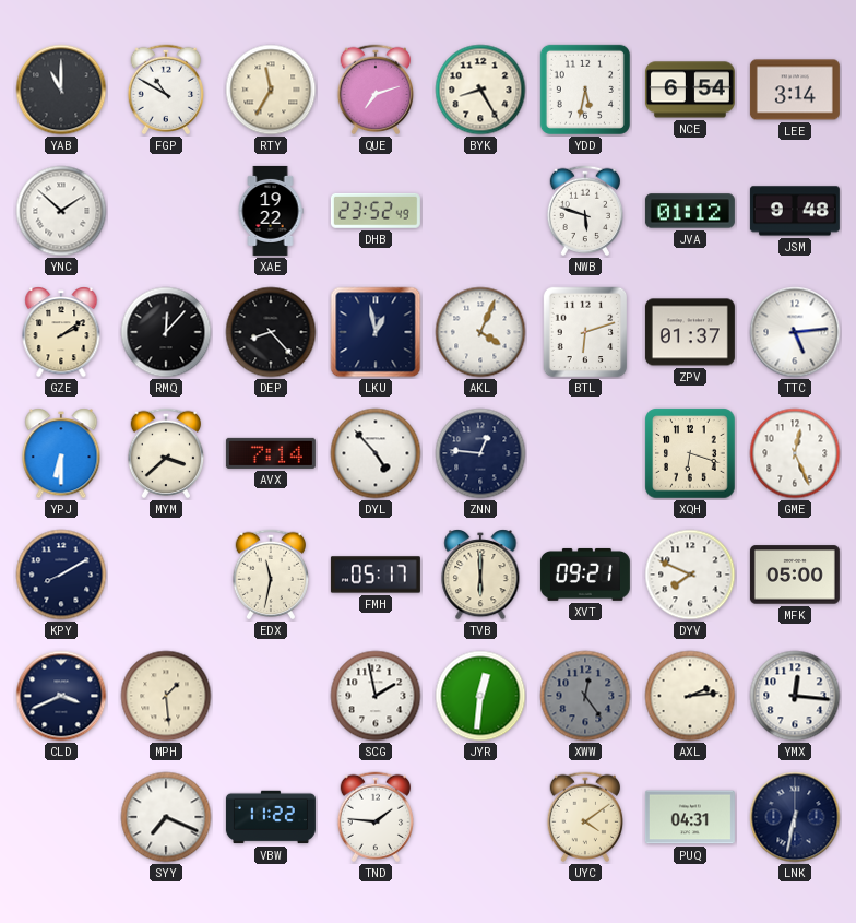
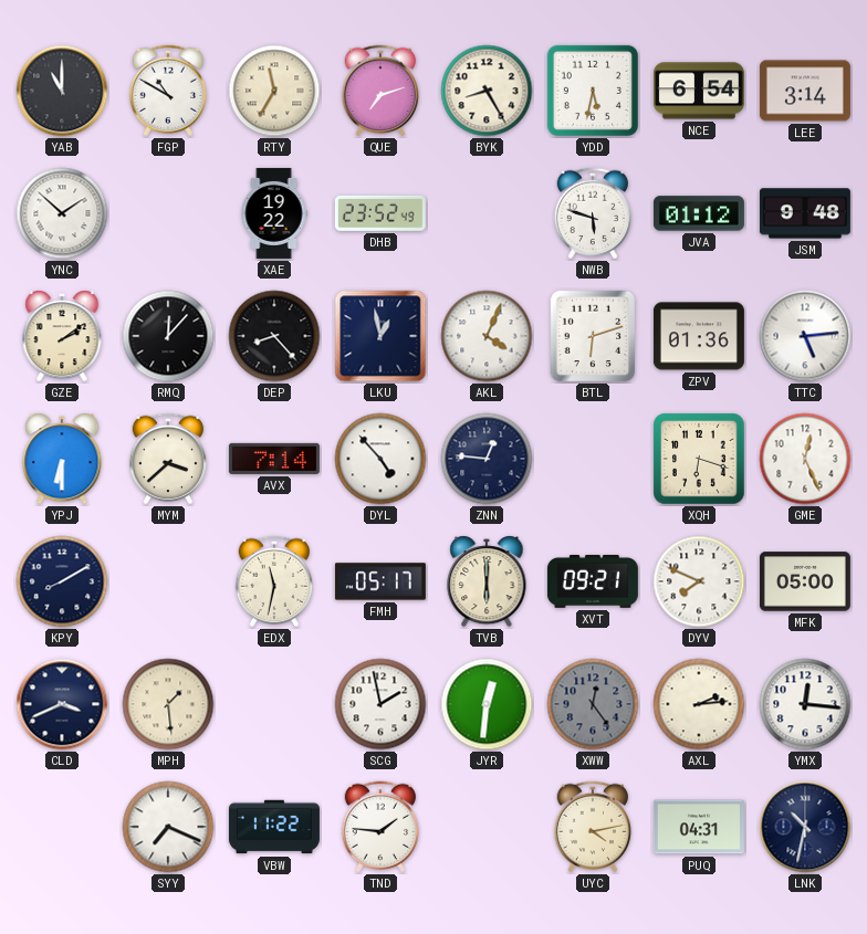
ZPV: 01:37 -> 01:36
UYC: 4:09 -> 4:13
LNK: 6:32 -> 10:32
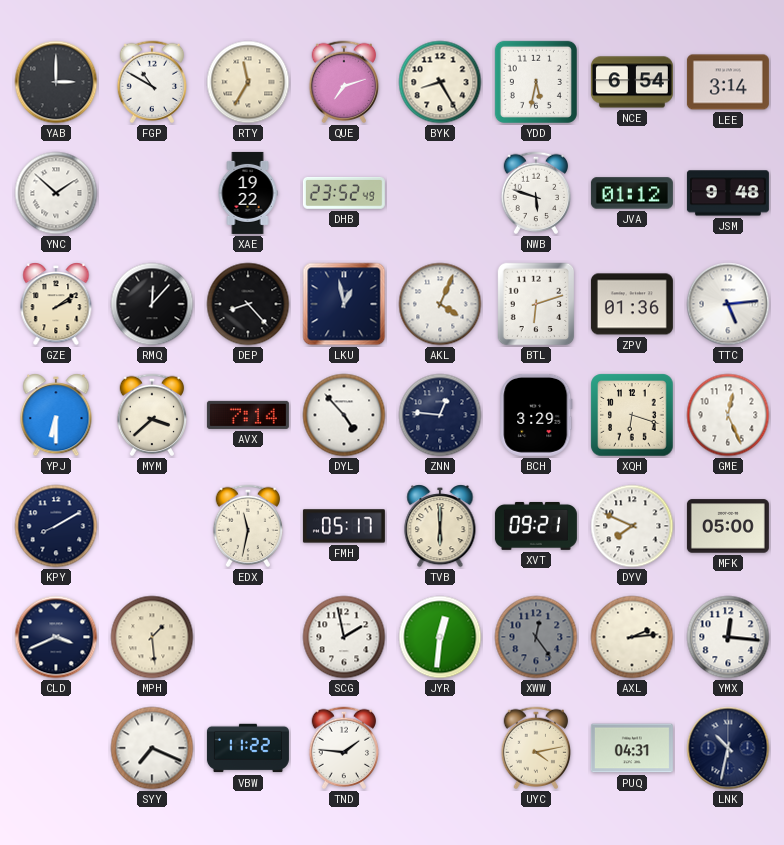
YAB: 11:00 -> 3:00
BCH: none -> 3:29
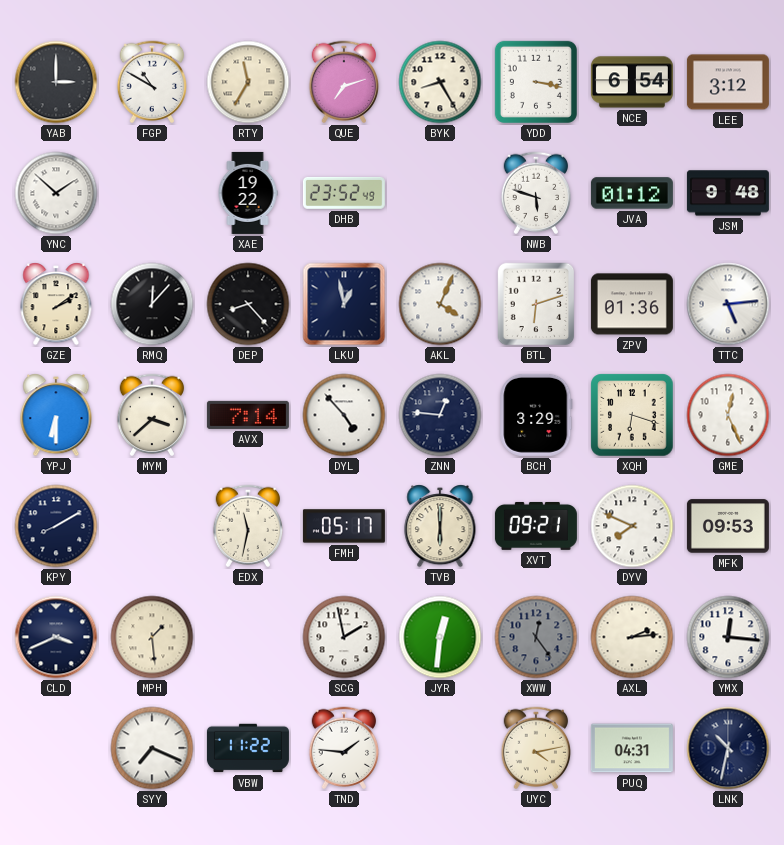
YDD: 5:32 -> 3:17
LEE: 3:14 -> 3:12
MFK: 05:00 -> 09:53
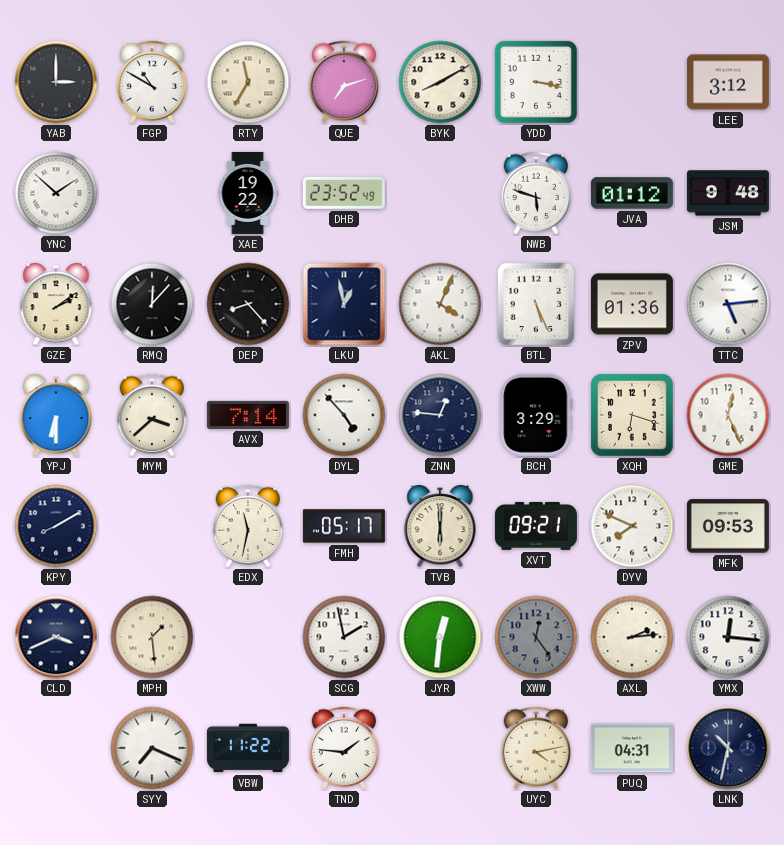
BYK: 8:25 -> 8:10
NCE: 6:54 -> none
BTL: 6:12 -> 5:26
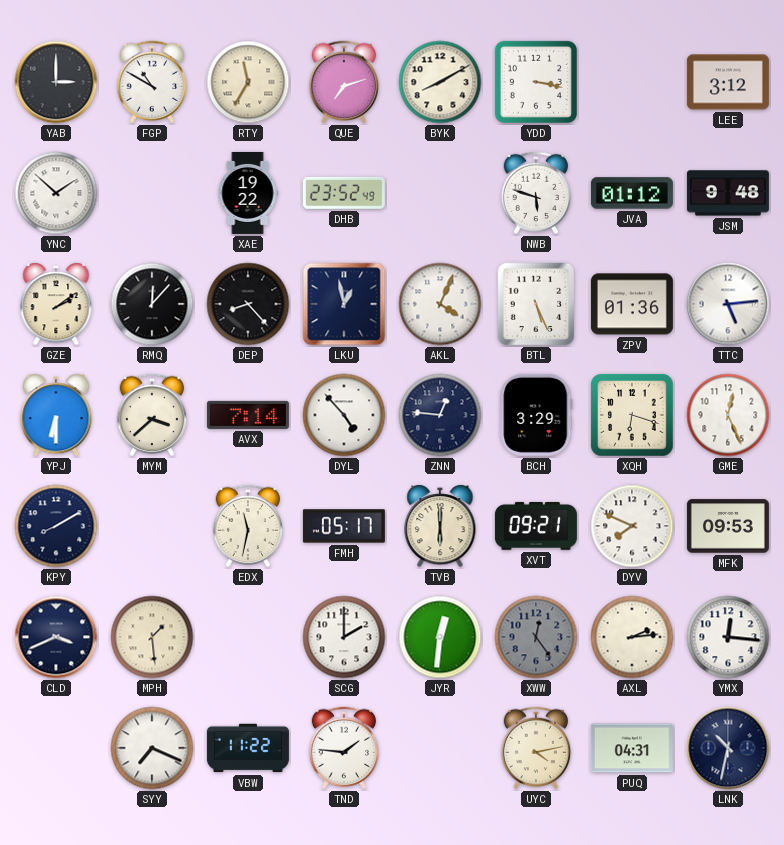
SCG: 1:58 -> 2:00
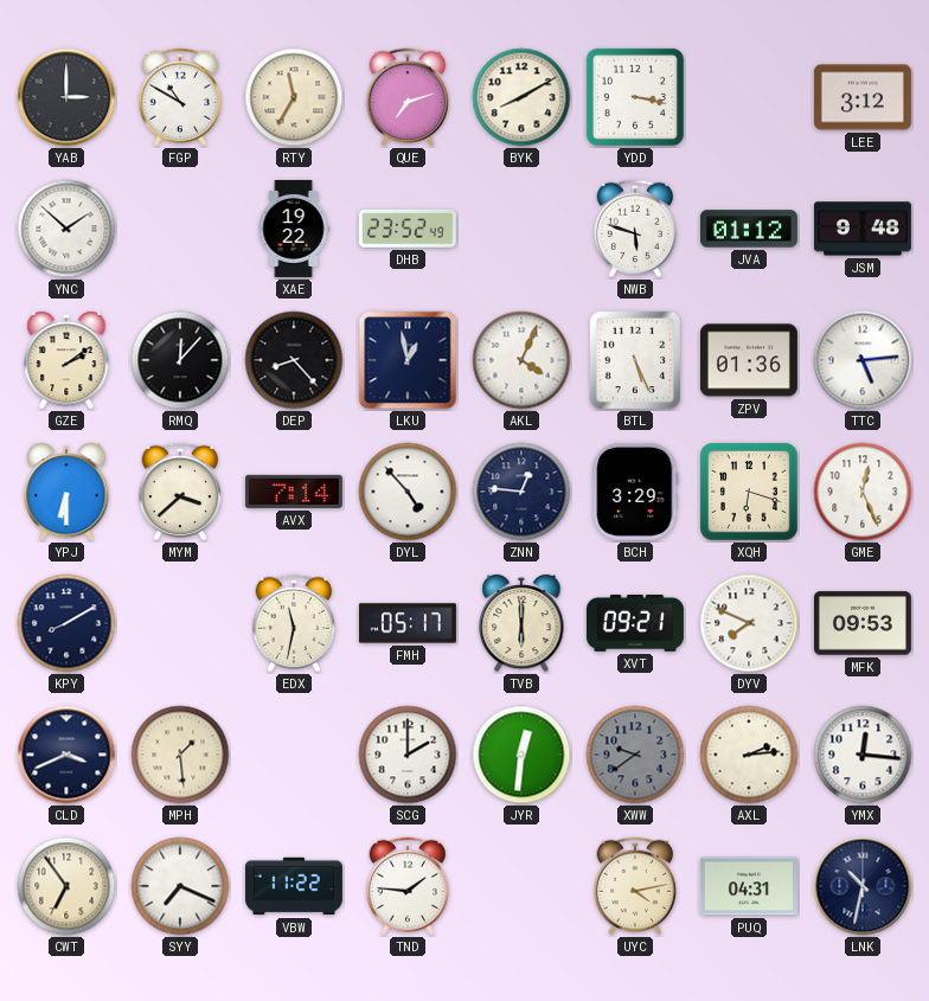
XWW: 12:24 -> 9:39
CWT: none -> 6:54
